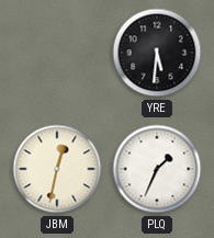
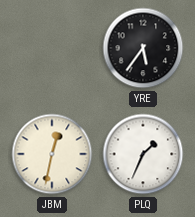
YRE: 5:31 -> 5:36
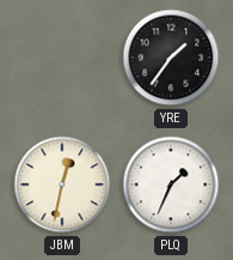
YRE: 5:36 -> 1:36
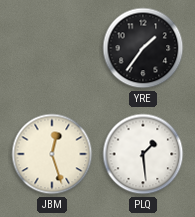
JBM: 12:32 -> 12:27
PLQ: 1:34 -> 1:29
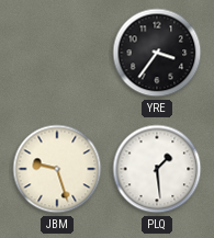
YRE: 1:36 -> 3:36
JBM: 12:27 -> 9:27
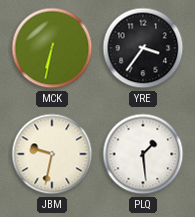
MCK: none -> 6:32
JBM: 9:27 -> 9:32
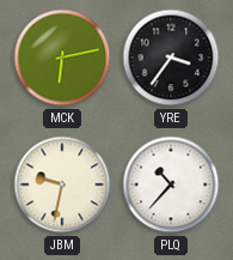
MCK: 6:32 -> 6:13
PLQ: 1:29 -> 10:37
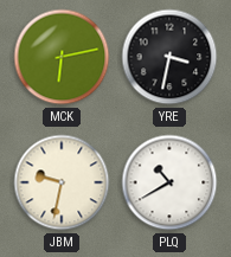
YRE: 3:36 -> 3:32
PLQ: 10:37 -> 10:40
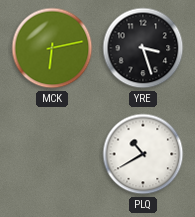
YRE: 3:32 -> 3:27
JBM: 9:32 -> none
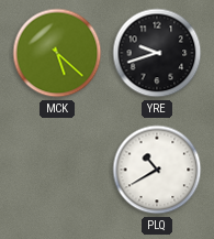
MCK: 6:13 -> 5:22
YRE: 3:27 -> 9:42
